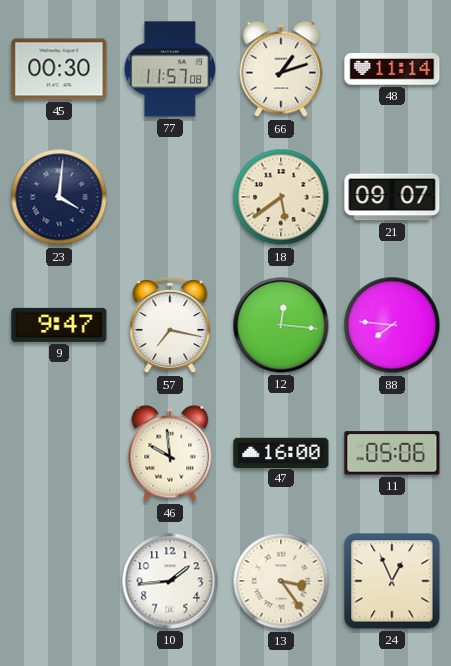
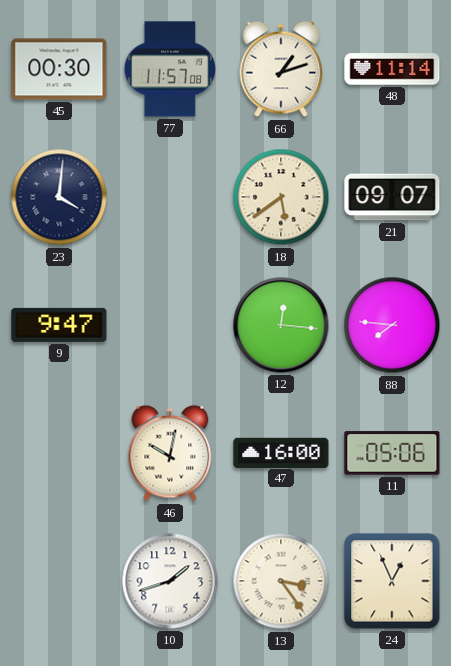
57: 7:17 -> none
46: 9:59 -> 10:02
10: 1:44 -> 1:42
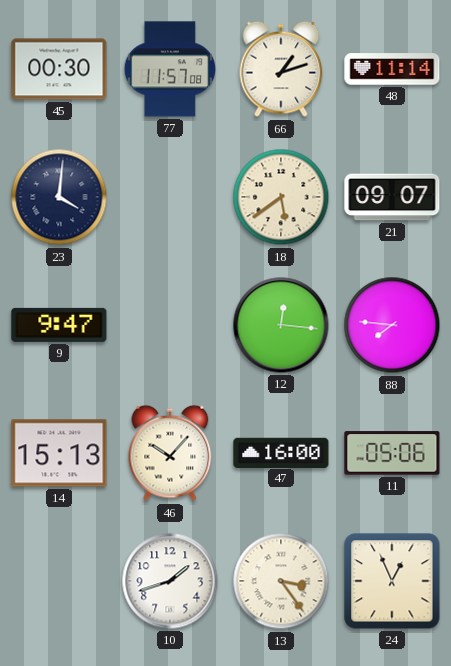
14: none -> 15:13
46: 10:02 -> 10:07
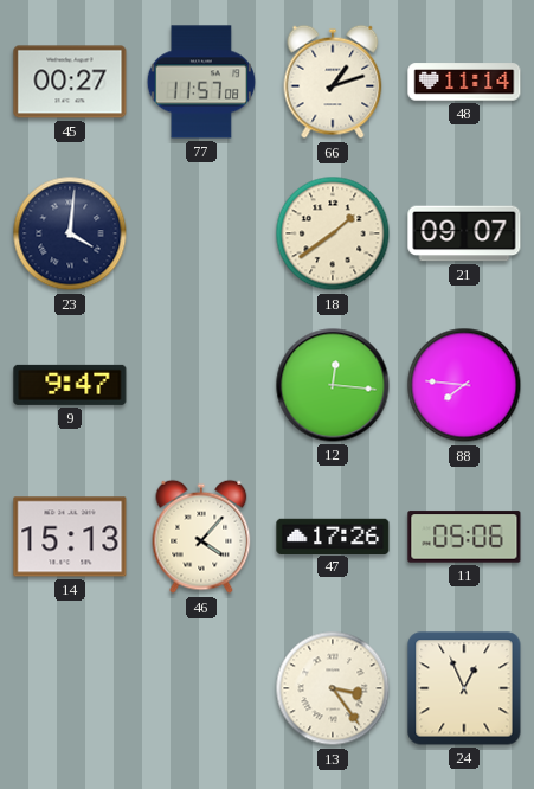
45: 00:30 -> 00:27
18: 5:39 -> 1:39
46: 10:07 -> 4:07
47: 16:00 -> 17:26
10: 1:42 -> none
